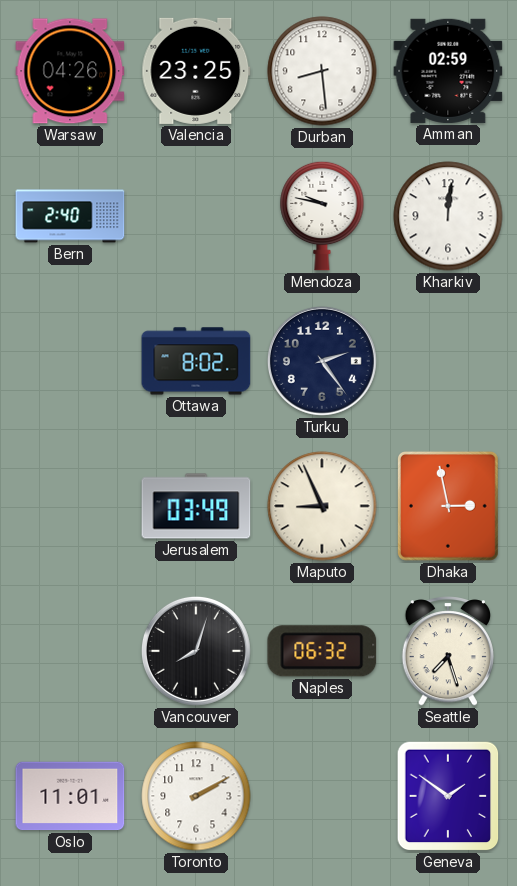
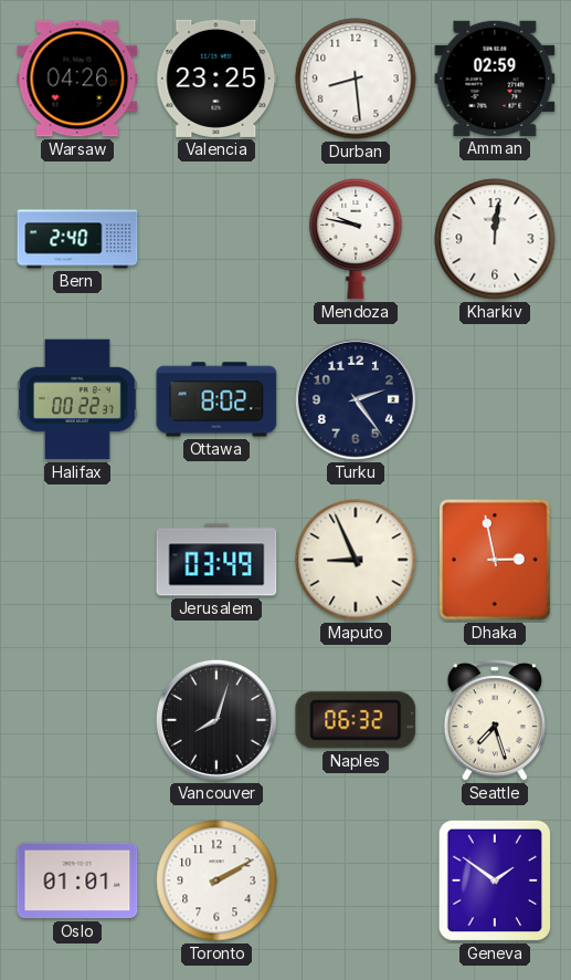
Halifax: none -> 00:22
Oslo: 11:01 -> 01:01
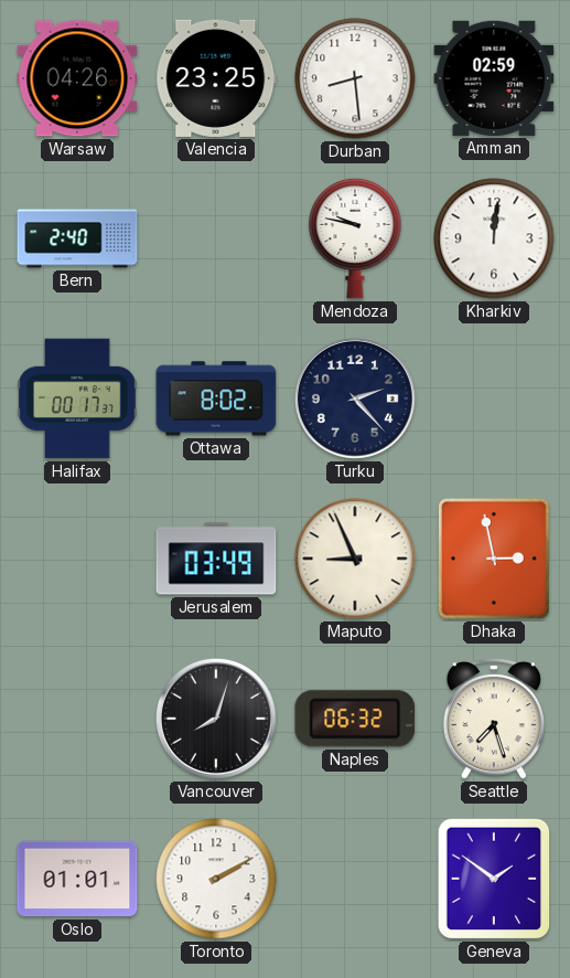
Halifax: 00:22 -> 00:17
Turku: 2:24 -> 2:23
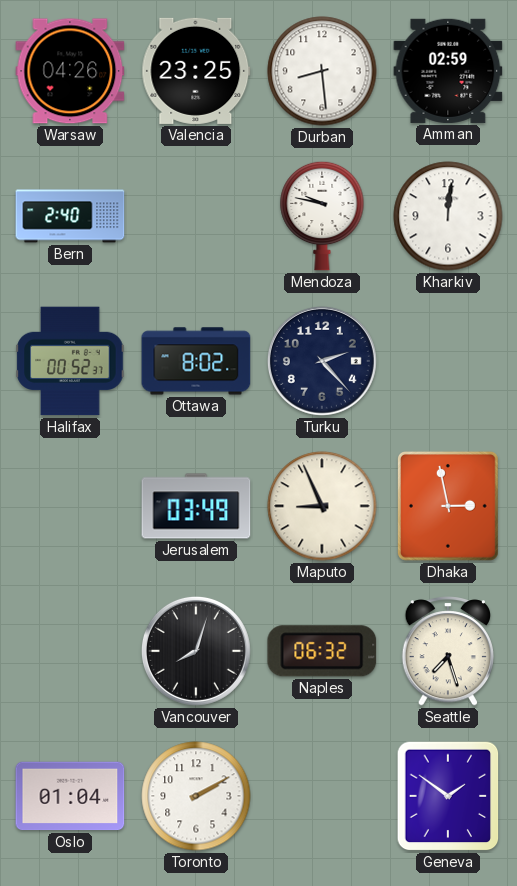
Halifax: 00:17 -> 00:52
Oslo: 01:01 -> 01:04
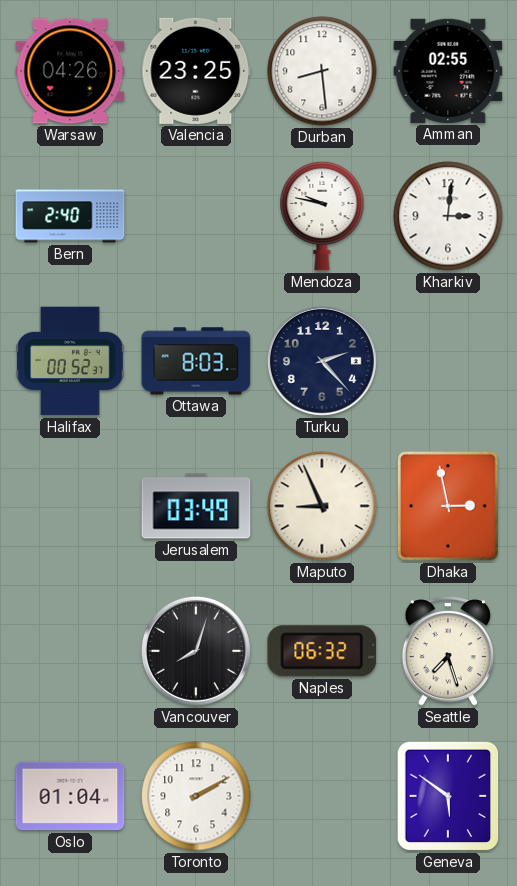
Amman: 02:59 -> 02:55
Kharkiv: 12:01 -> 3:01
Ottawa: 8:02 -> 8:03
Geneva: 1:51 -> 5:51
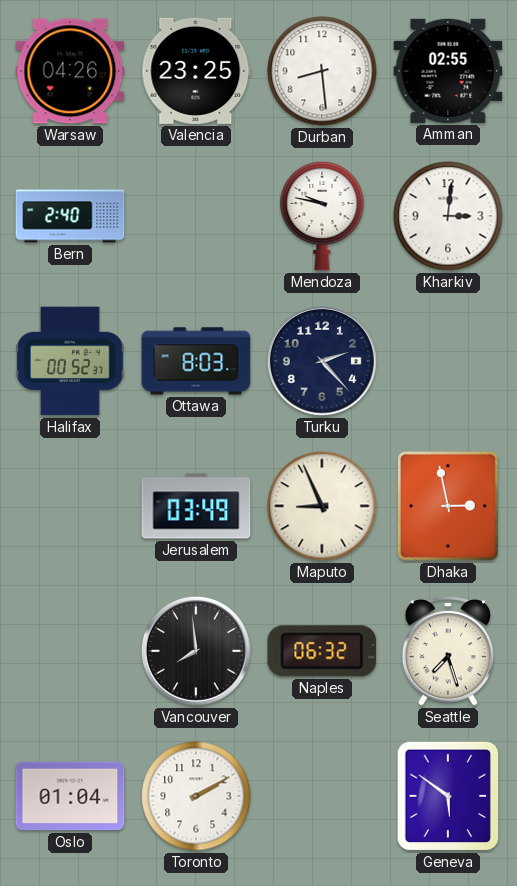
Vancouver: 8:03 -> 7:59
